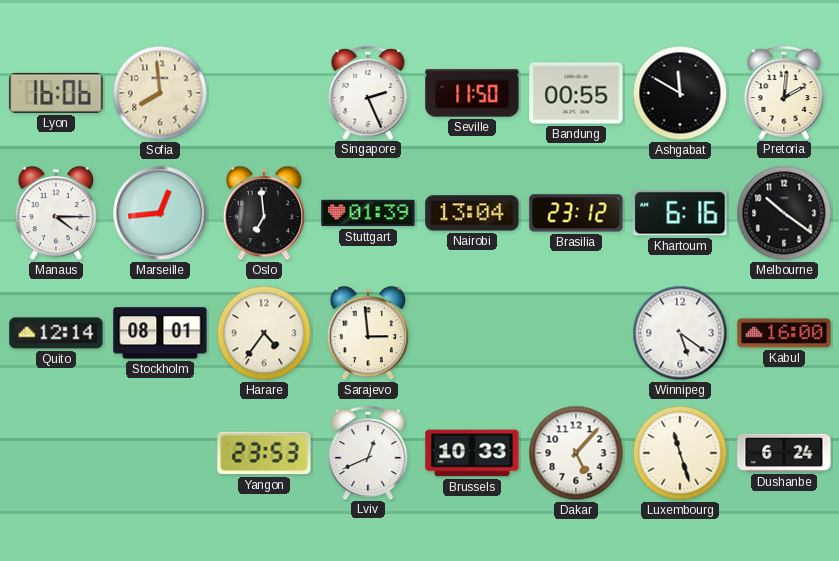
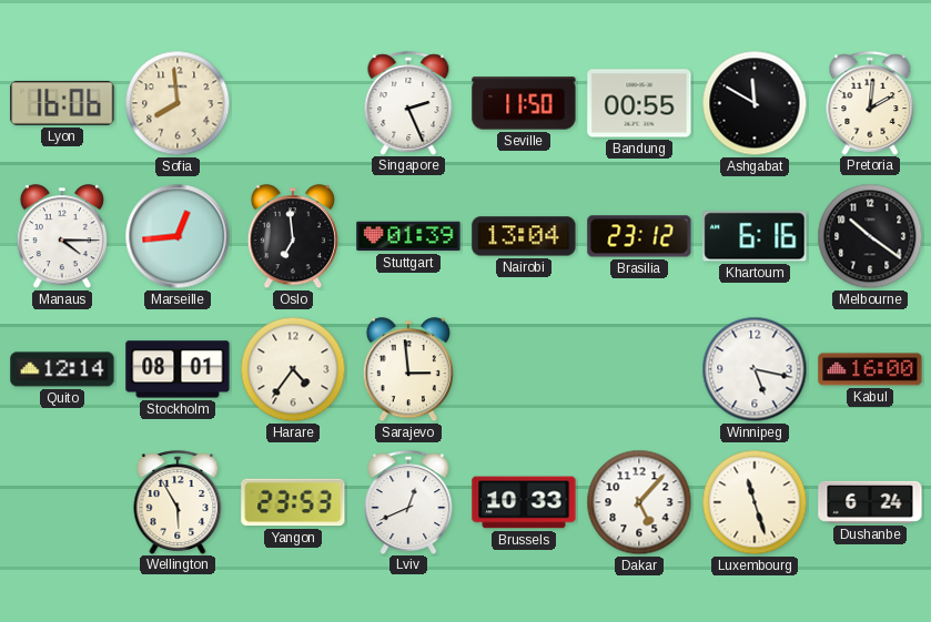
Winnipeg: 5:21 -> 5:17
Wellington: none -> 5:55
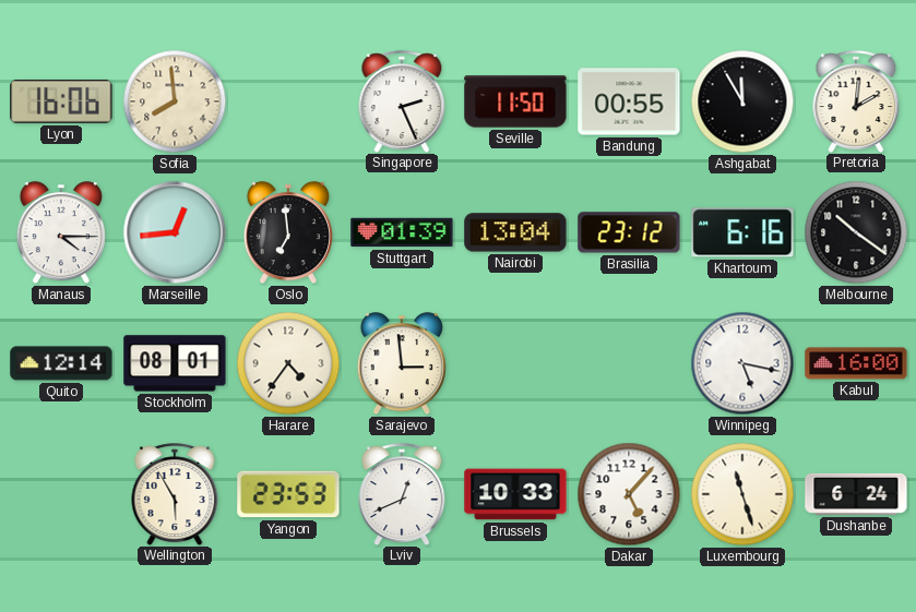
Ashgabat: 11:50 -> 11:55
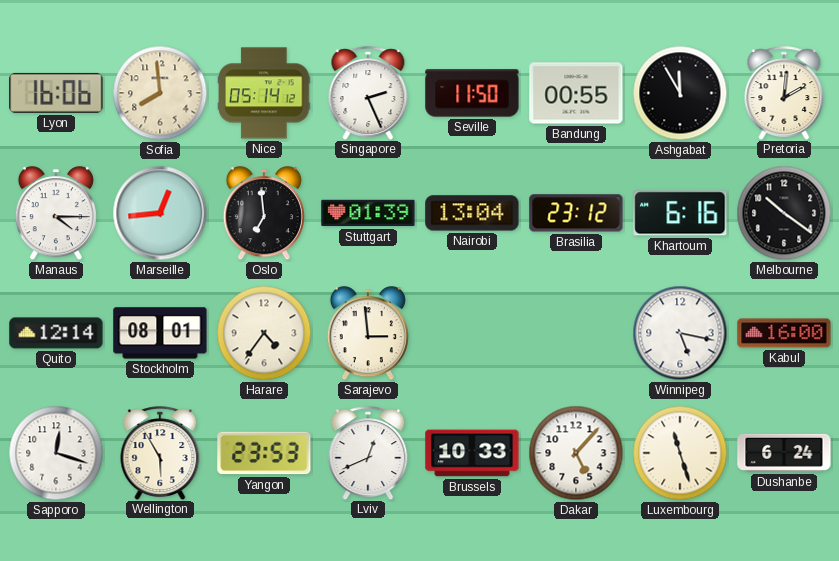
Nice: none -> 05:14
Sapporo: none -> 12:18
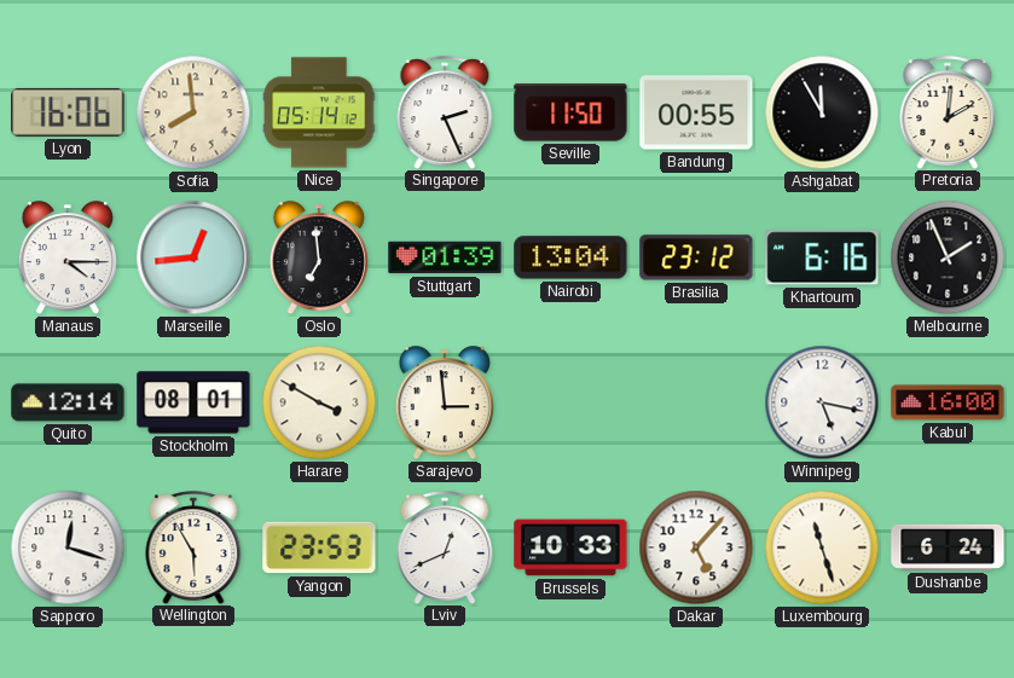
Melbourne: 10:21 -> 1:56
Harare: 4:36 -> 3:50
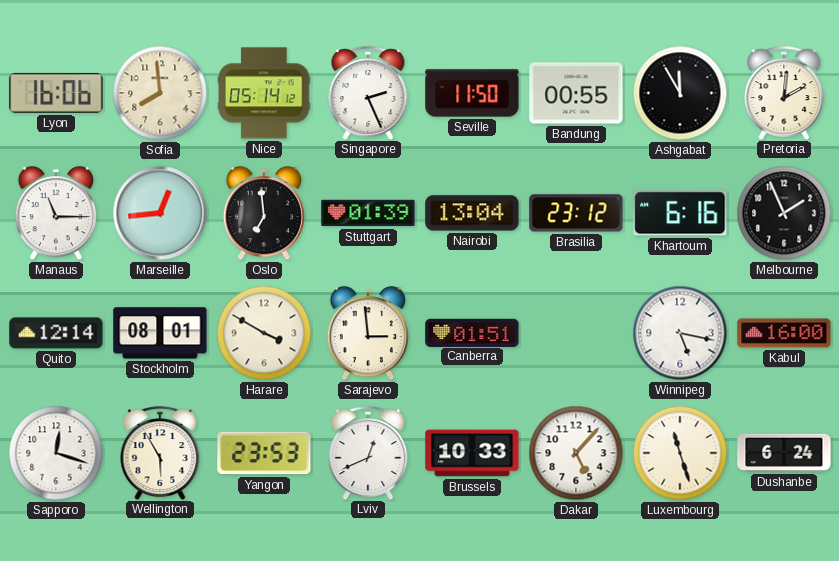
Manaus: 4:15 -> 11:15
Canberra: none -> 01:51
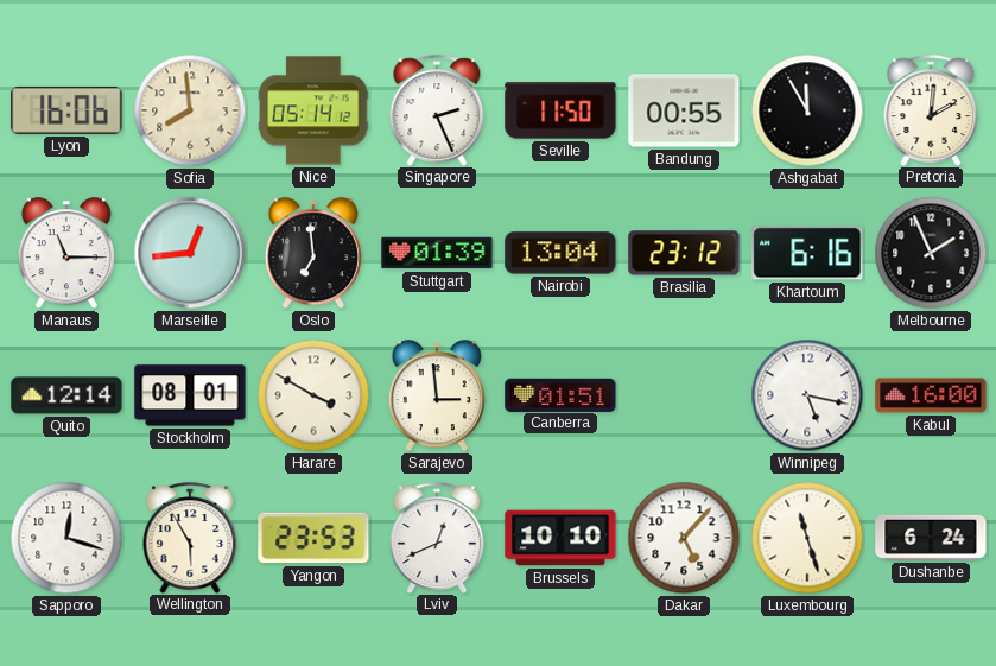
Brussels: 10:33 -> 10:10
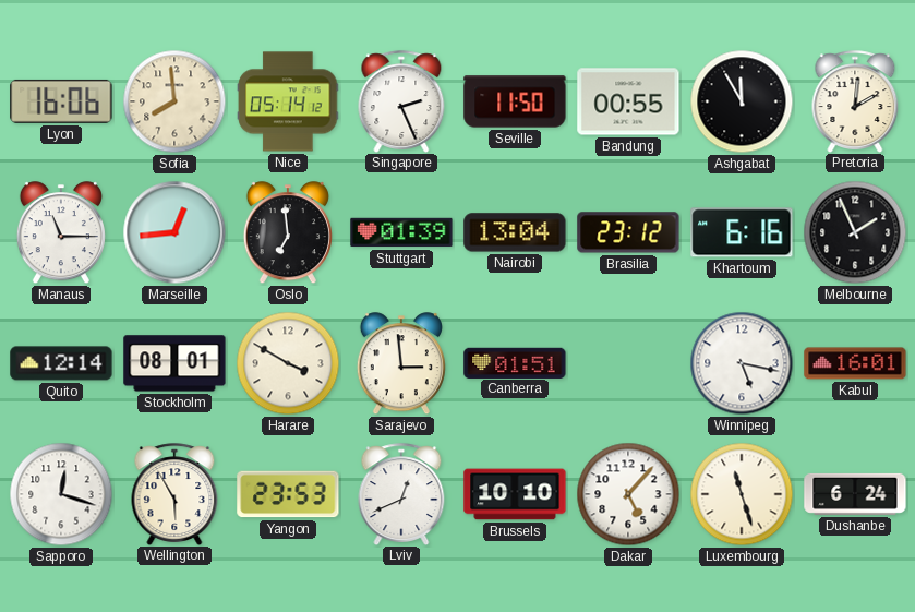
Kabul: 16:00 -> 16:01
